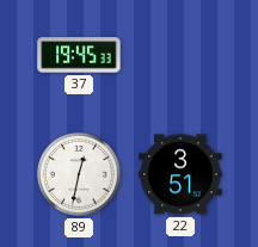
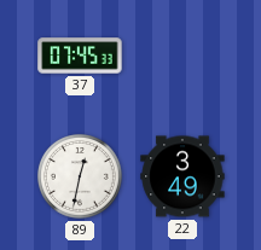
37: 19:45 -> 07:45
22: 3:51 -> 3:49
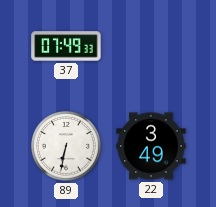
37: 07:45 -> 07:49
89: 12:32 -> 6:32
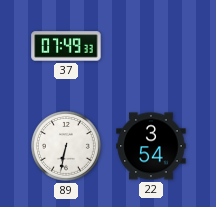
22: 3:49 -> 3:54
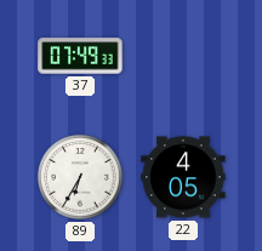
89: 6:32 -> 6:35
22: 3:54 -> 4:05
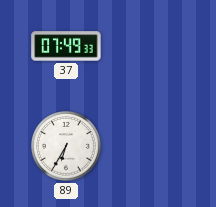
22: 4:05 -> none
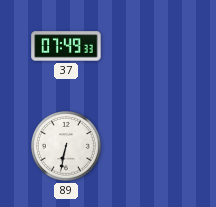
89: 6:35 -> 6:32
